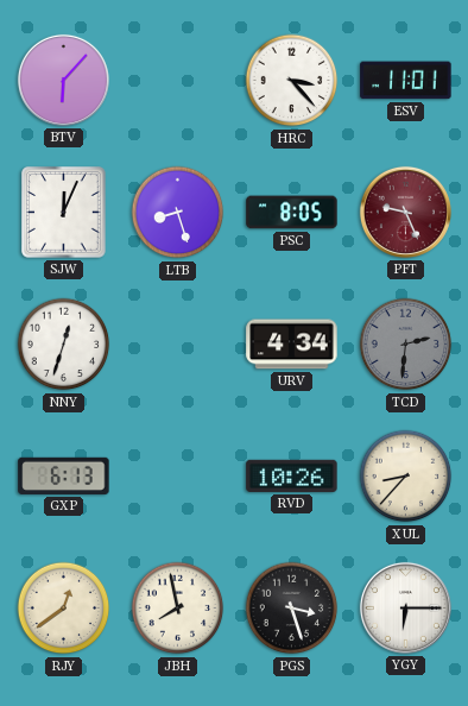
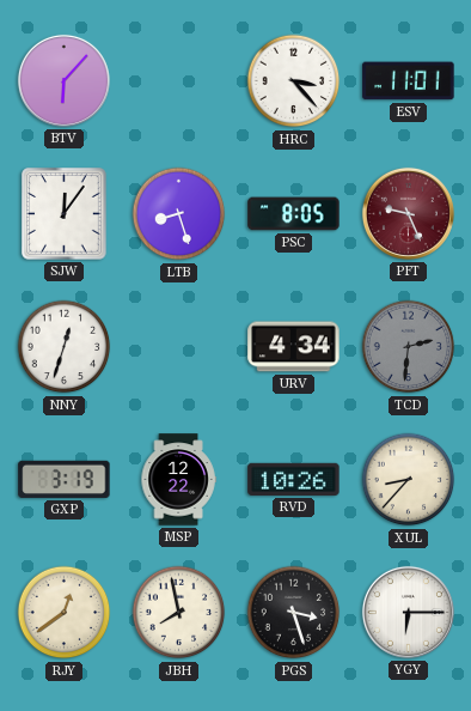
SJW: 12:04 -> 12:06
GXP: 6:13 -> 3:19
MSP: none -> 12:22
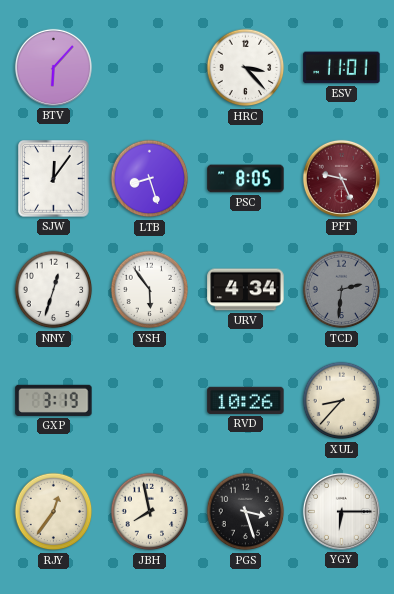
YSH: none -> 5:54
MSP: 12:22 -> none
RJY: 12:39 -> 12:36
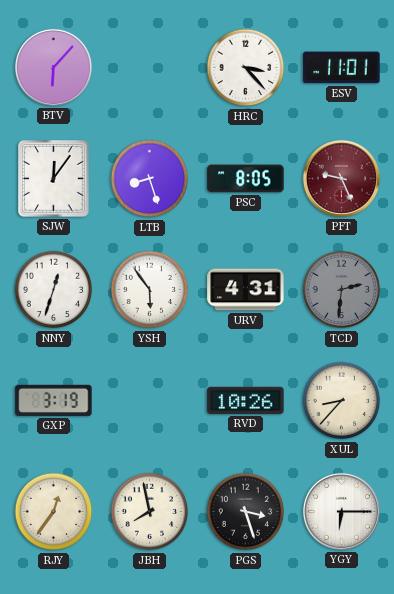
URV: 4:34 -> 4:31
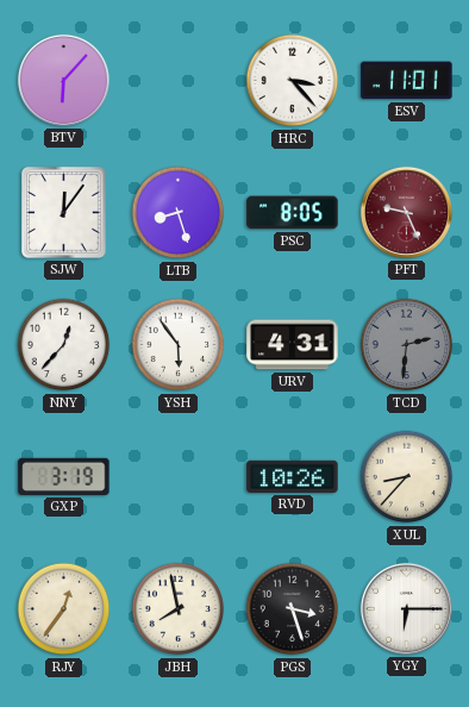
NNY: 12:33 -> 12:37
